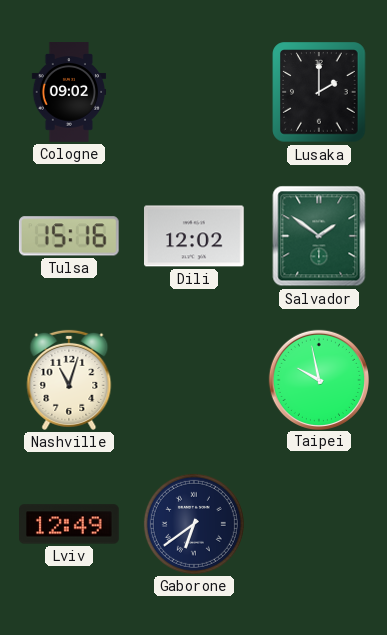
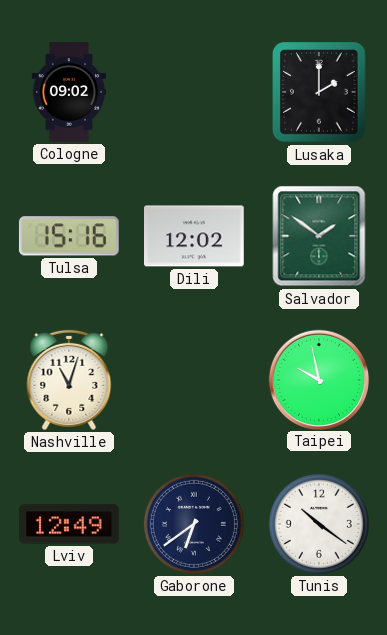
Tunis: none -> 10:21
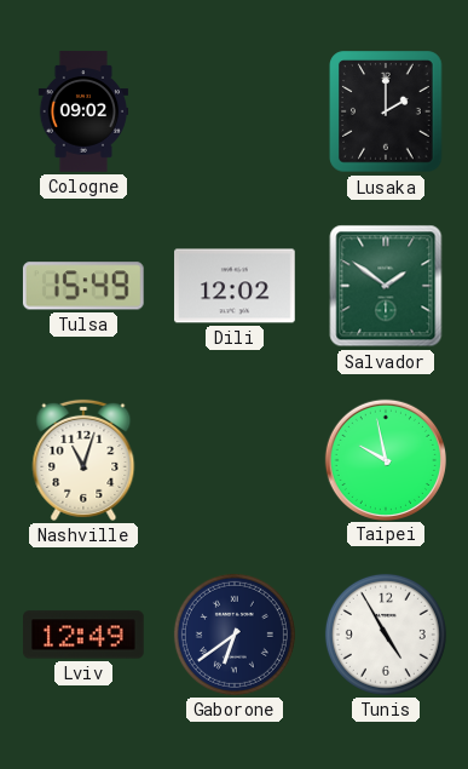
Tulsa: 15:16 -> 15:49
Tunis: 10:21 -> 4:55
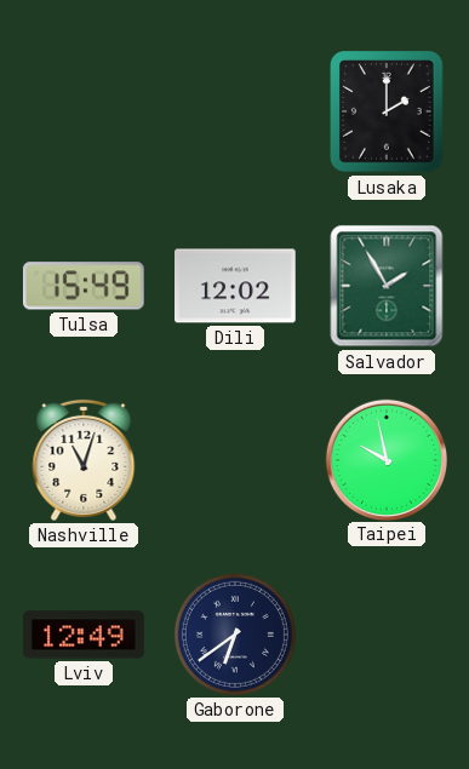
Cologne: 09:02 -> none
Salvador: 1:51 -> 1:55
Tunis: 4:55 -> none
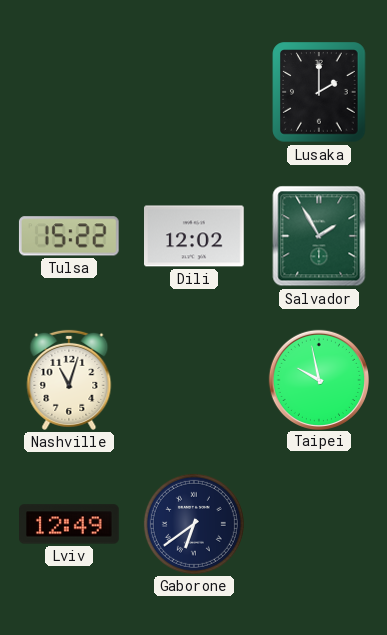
Tulsa: 15:49 -> 15:22
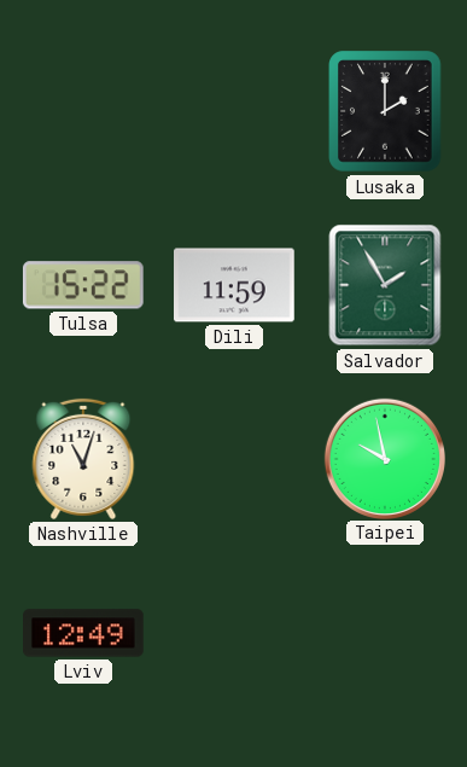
Dili: 12:02 -> 11:59
Gaborone: 6:39 -> none
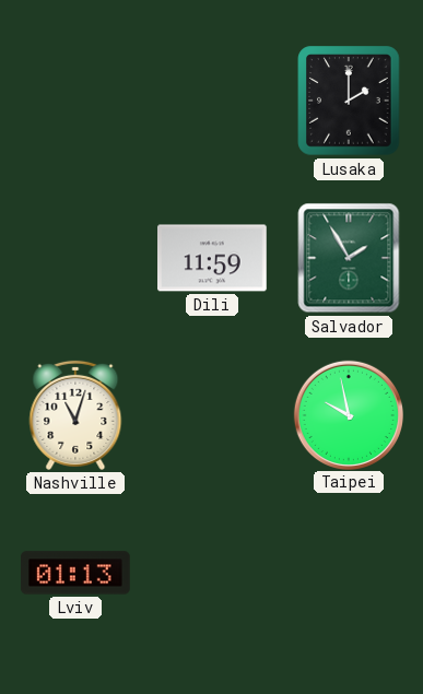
Tulsa: 15:22 -> none
Lviv: 12:49 -> 01:13
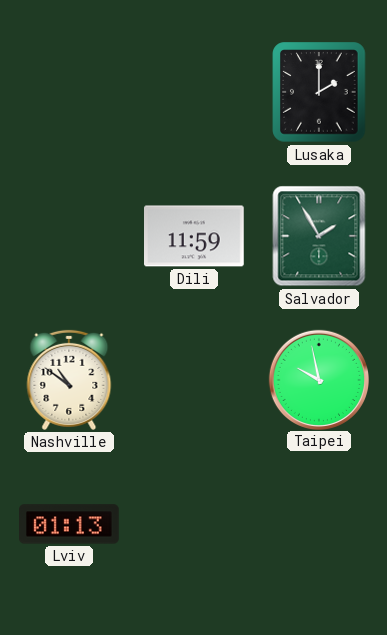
Nashville: 11:03 -> 10:51
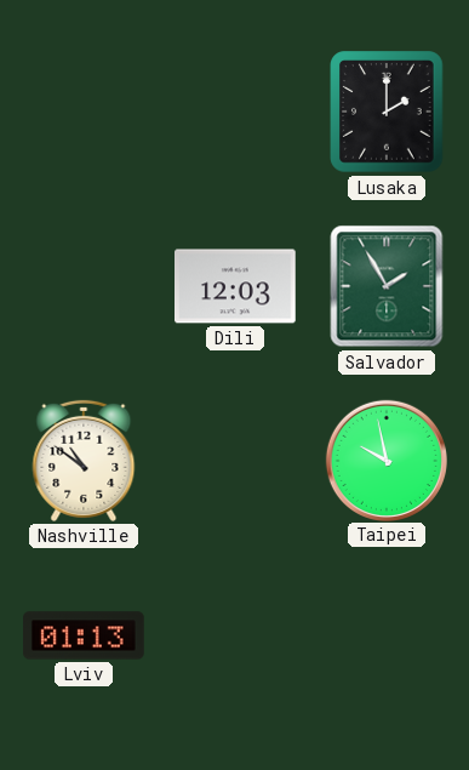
Dili: 11:59 -> 12:03
